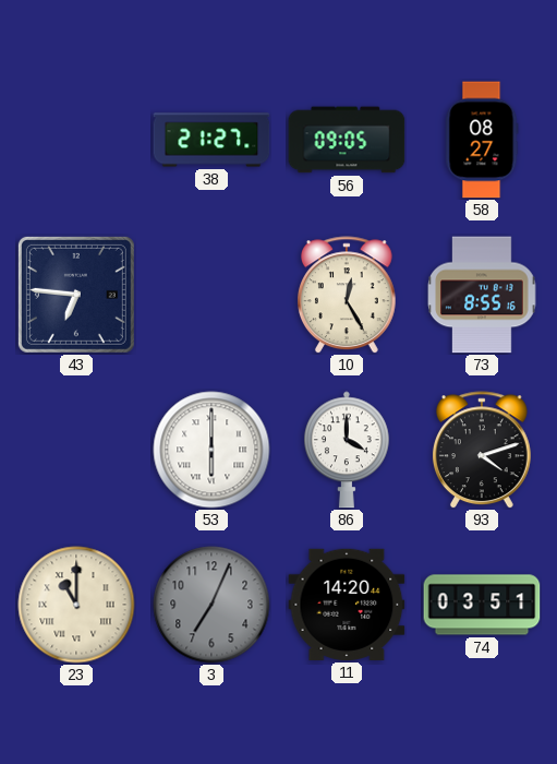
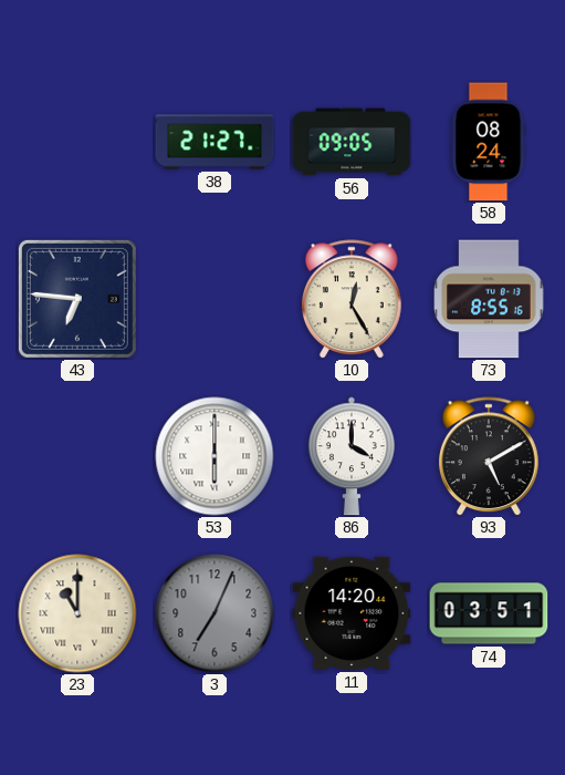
58: 08:27 -> 08:24
93: 4:12 -> 5:10
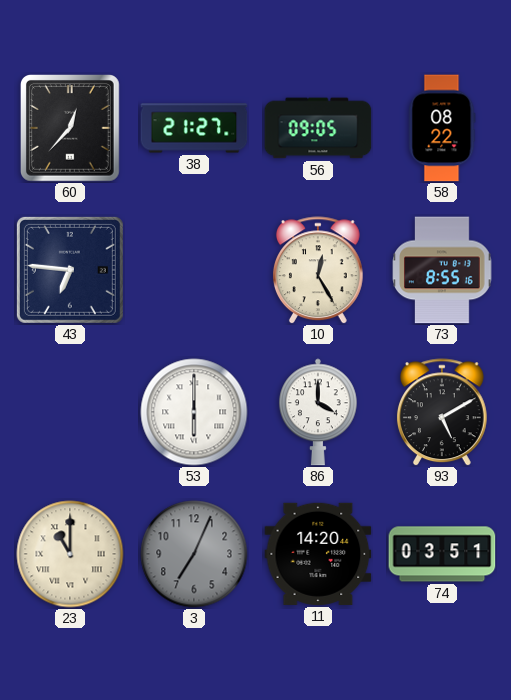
60: none -> 12:37
58: 08:24 -> 08:22
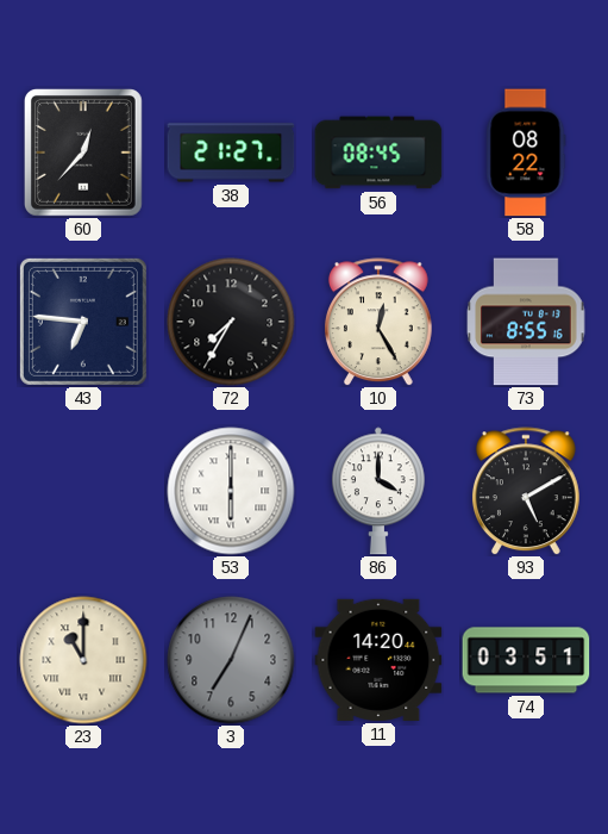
56: 09:05 -> 08:45
72: none -> 7:35
